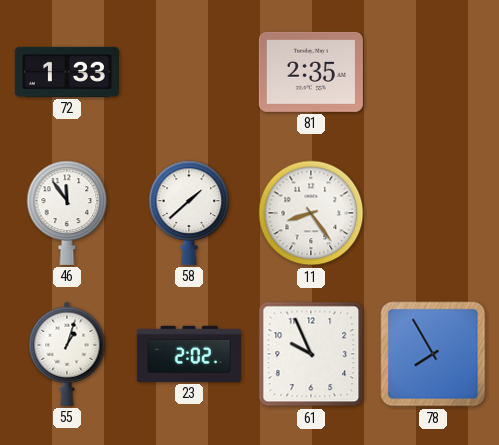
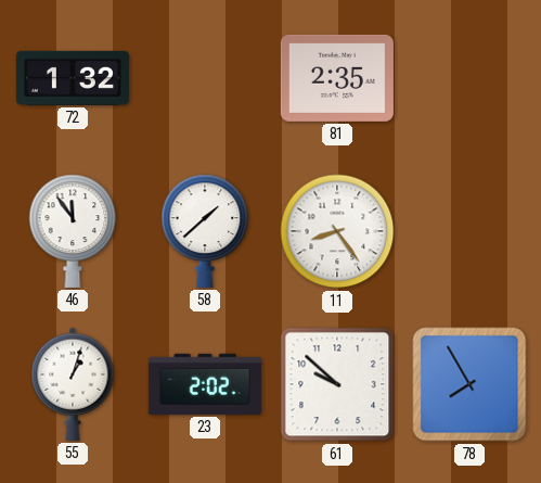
72: 1:33 -> 1:32
61: 9:56 -> 9:52
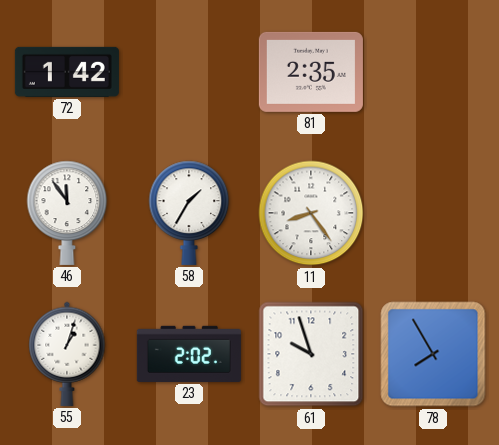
72: 1:32 -> 1:42
58: 1:38 -> 1:35
61: 9:52 -> 9:57
